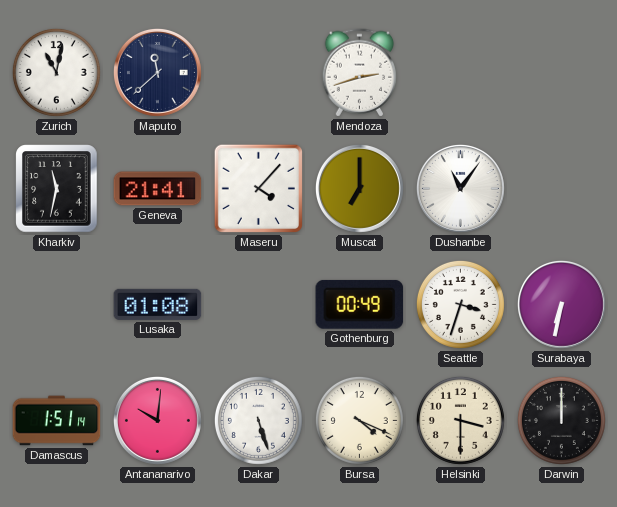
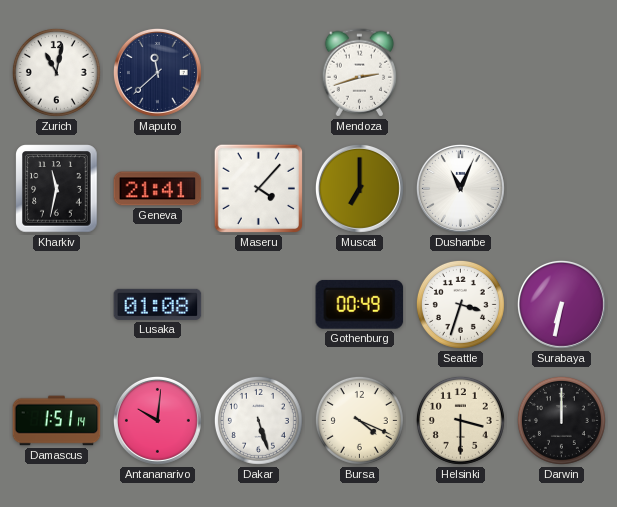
Dushanbe: 11:06 -> 11:04
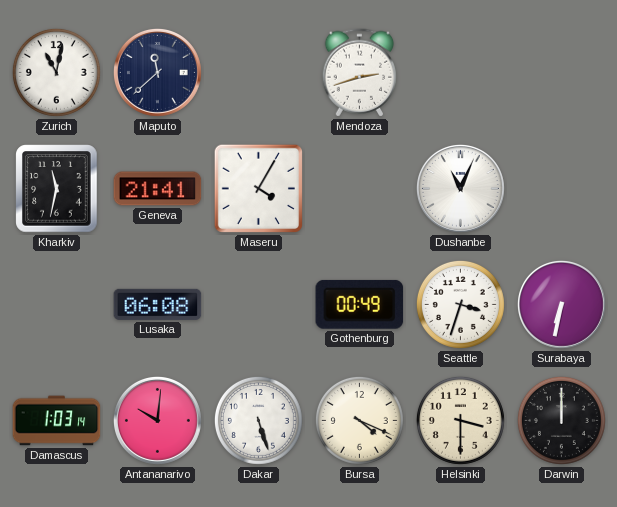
Maseru: 4:07 -> 4:05
Muscat: 7:00 -> none
Lusaka: 01:08 -> 06:08
Damascus: 1:51 -> 1:03
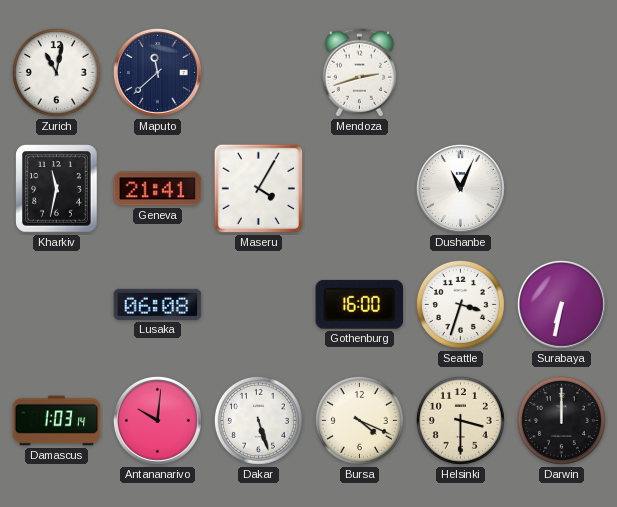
Gothenburg: 00:49 -> 16:00
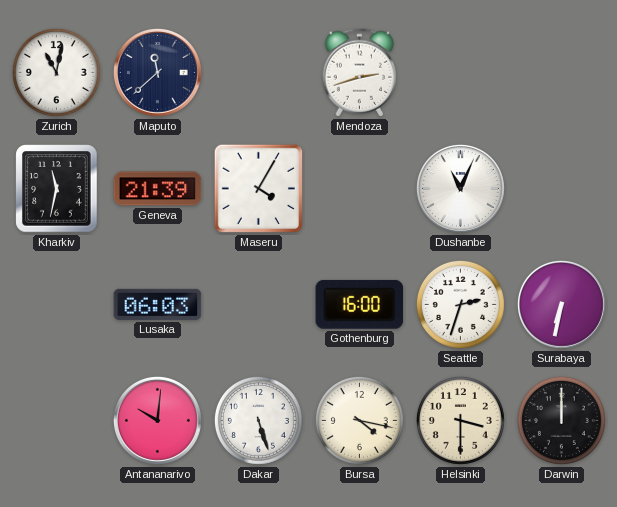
Geneva: 21:41 -> 21:39
Lusaka: 06:08 -> 06:03
Seattle: 3:33 -> 2:33
Damascus: 1:03 -> none
Bursa: 4:19 -> 4:17
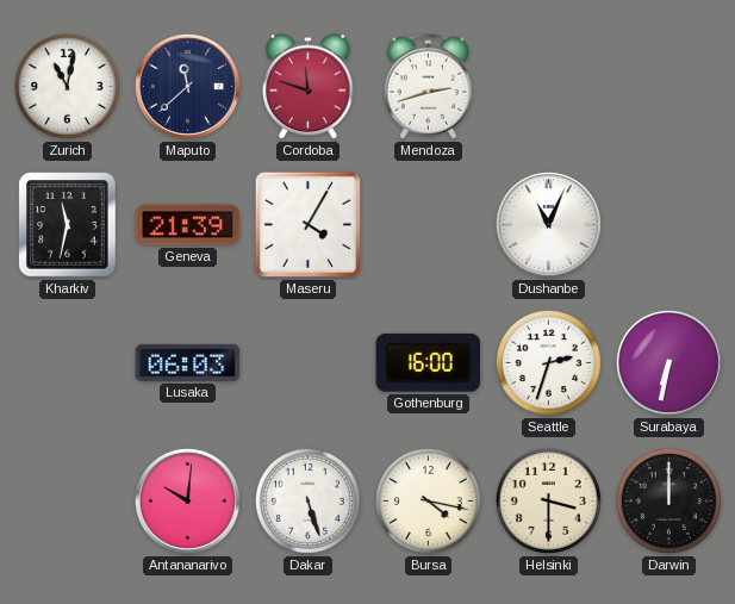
Cordoba: none -> 11:48
